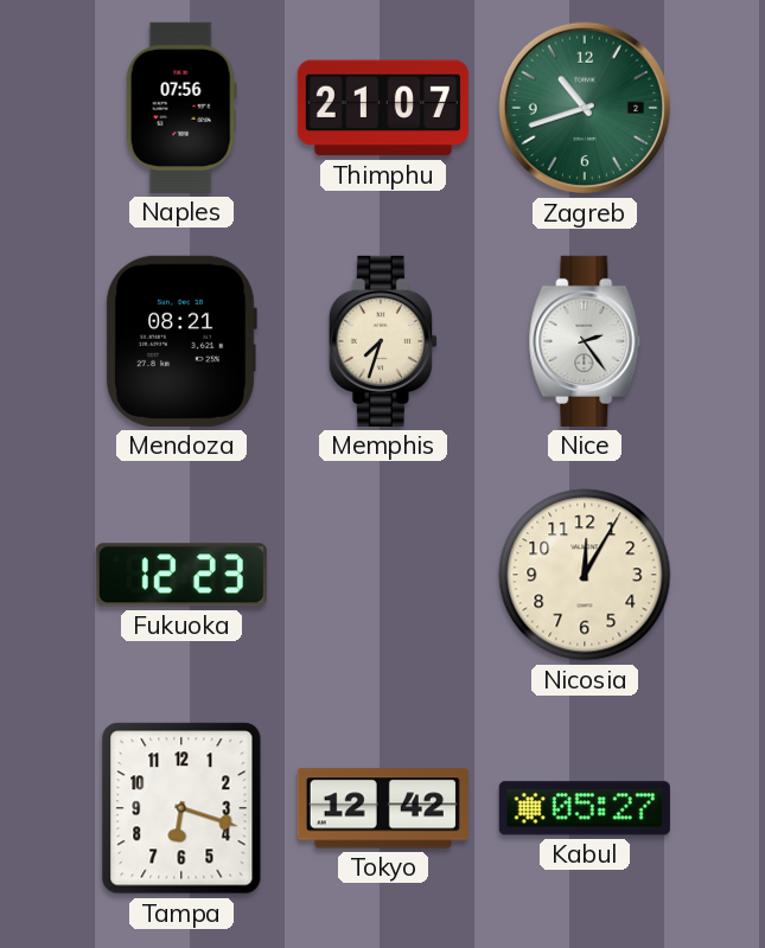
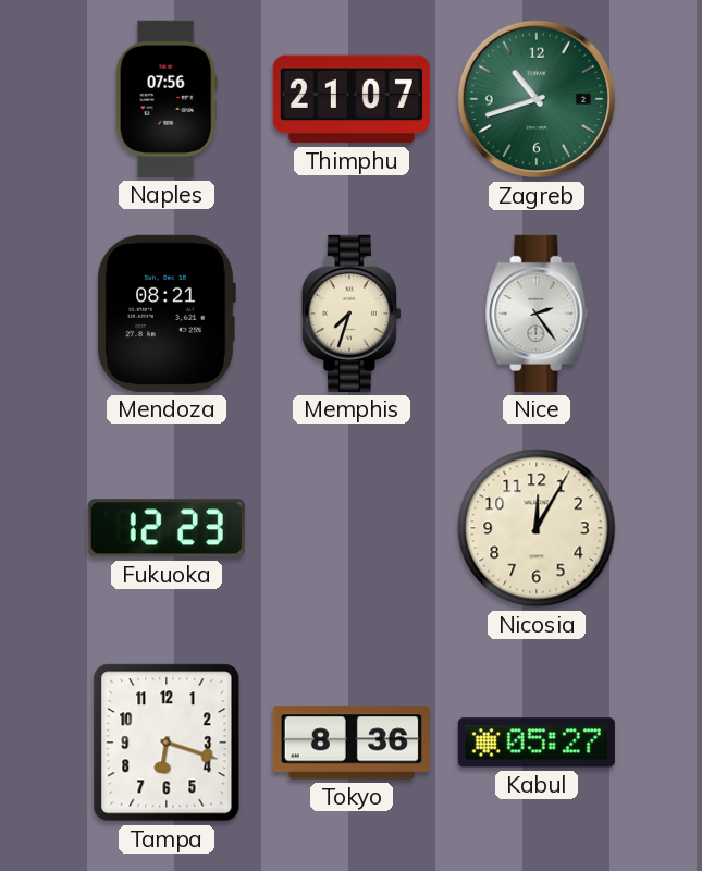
Tokyo: 12:42 -> 8:36
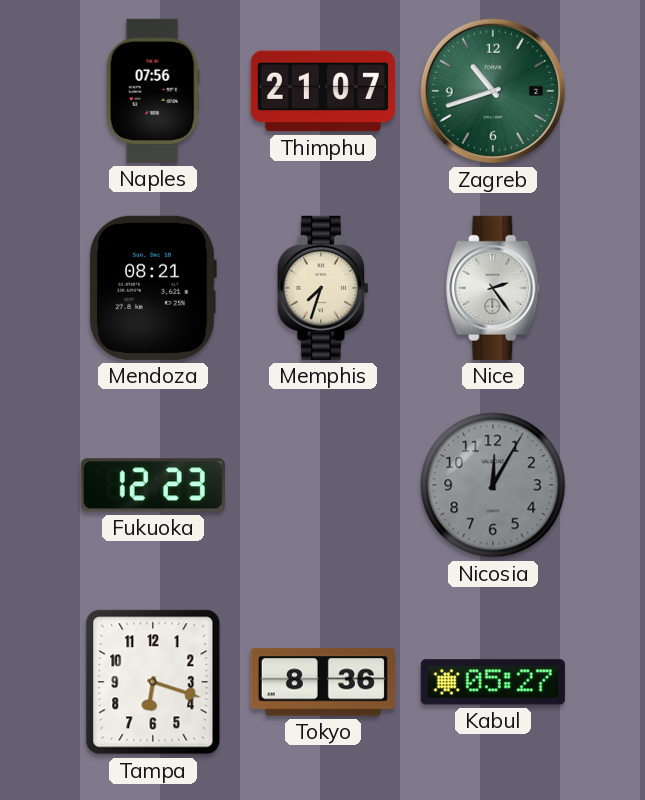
Nicosia dial: cream -> grey
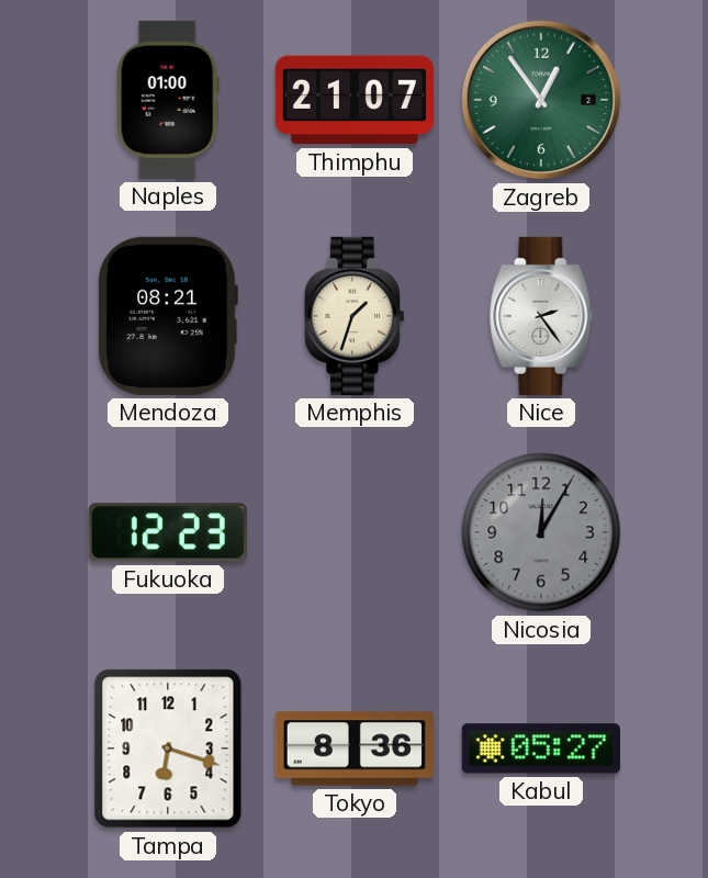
Naples: 07:56 -> 01:00
Zagreb: 10:42 -> 12:54
Memphis: 7:33 -> 1:33
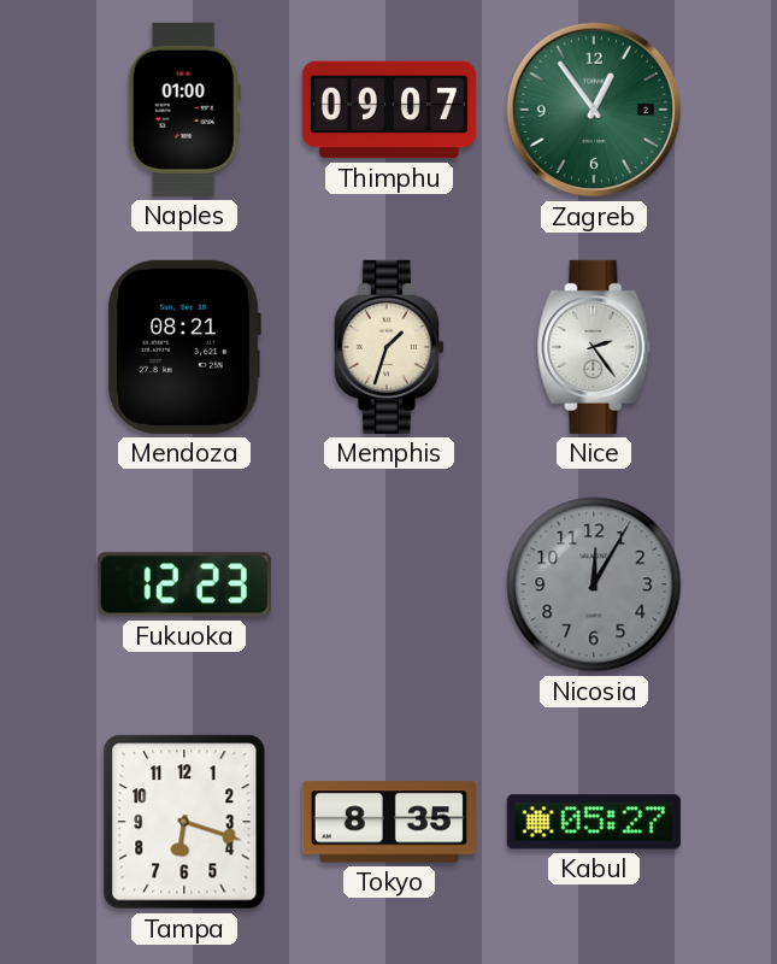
Thimphu: 21:07 -> 09:07
Tokyo: 8:36 -> 8:35
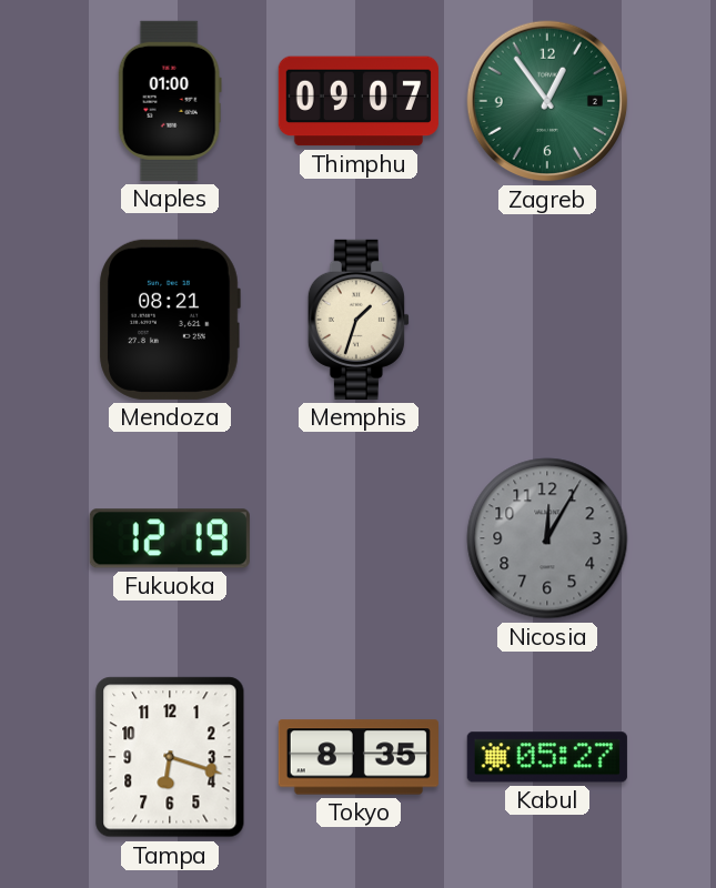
Nice: 2:24 -> none
Fukuoka: 12:23 -> 12:19
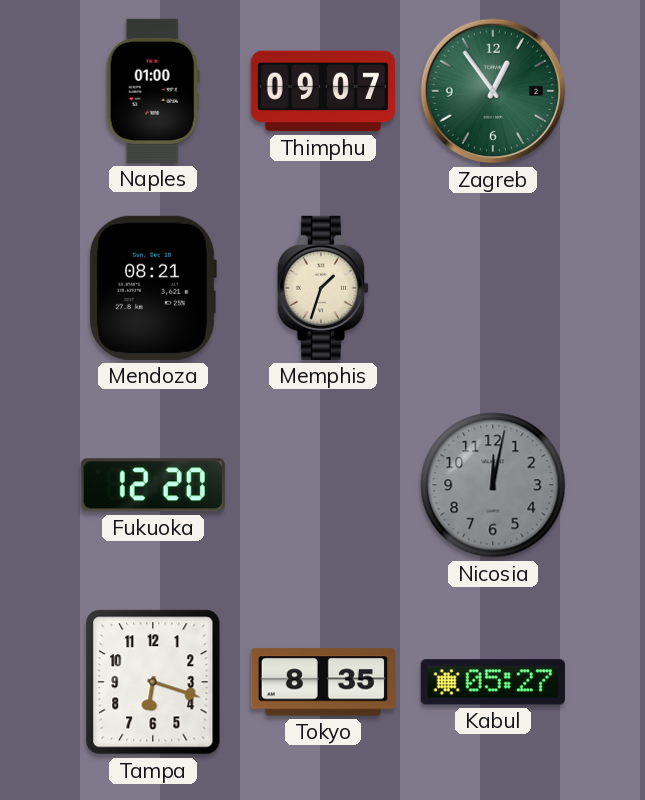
Fukuoka: 12:19 -> 12:20
Nicosia: 12:05 -> 12:02
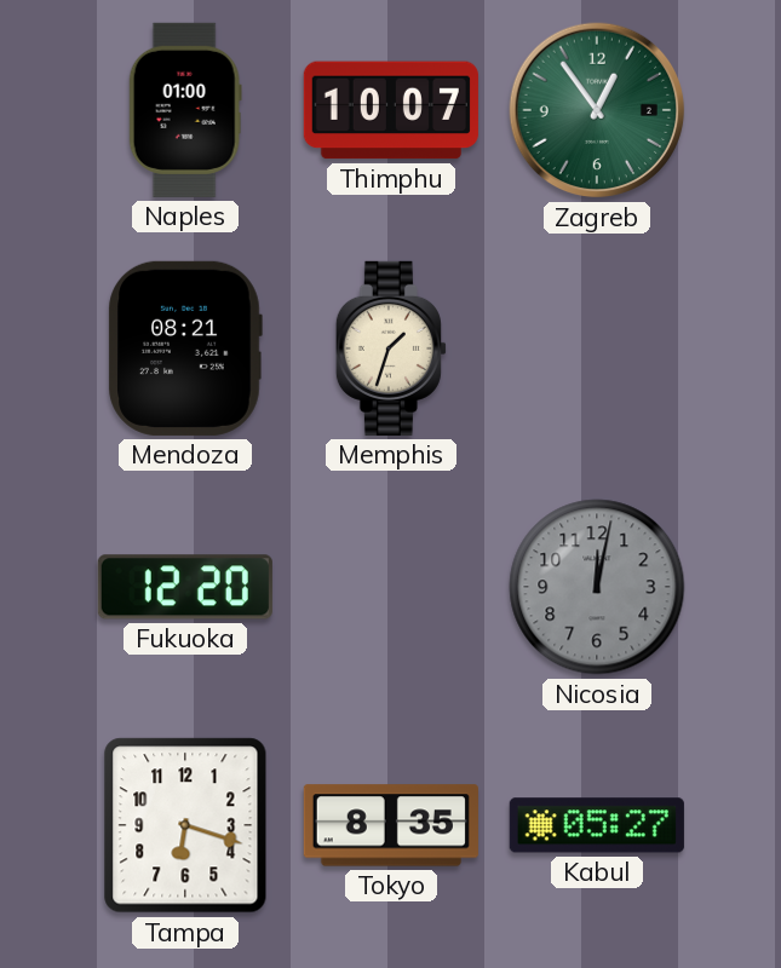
Thimphu: 09:07 -> 10:07
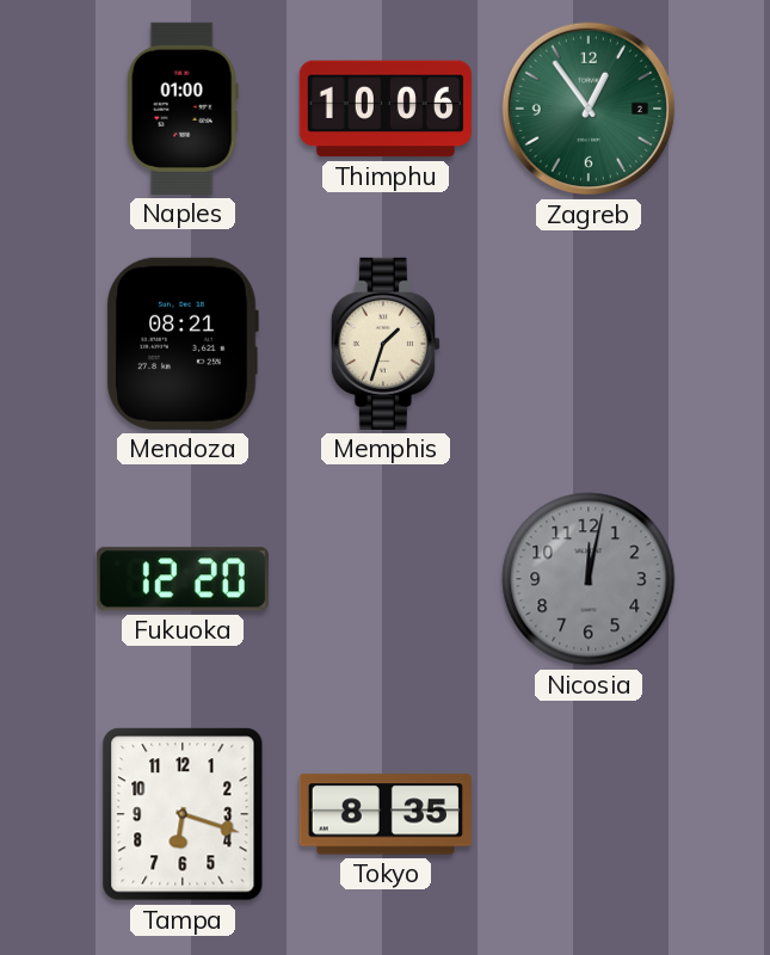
Thimphu: 10:07 -> 10:06
Kabul: 05:27 -> none
